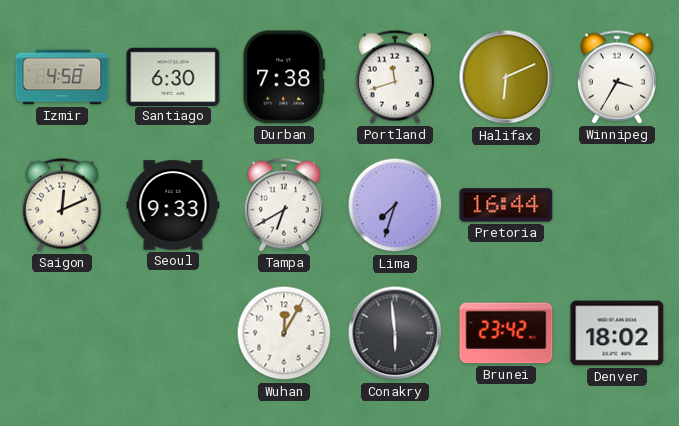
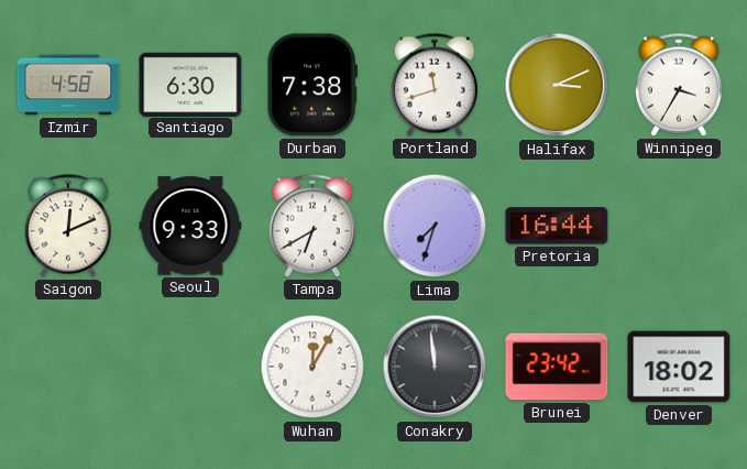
Halifax: 6:11 -> 3:11
Conakry: 5:59 -> 11:59
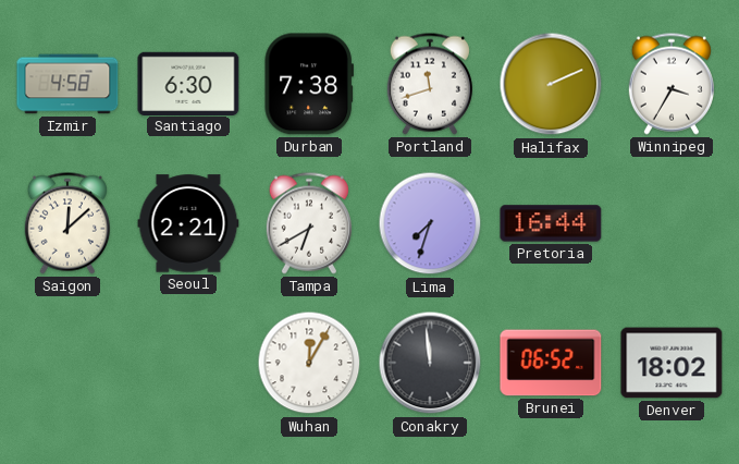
Halifax: 3:11 -> 2:11
Saigon: 12:11 -> 12:08
Seoul: 9:33 -> 2:21
Brunei: 23:42 -> 06:52
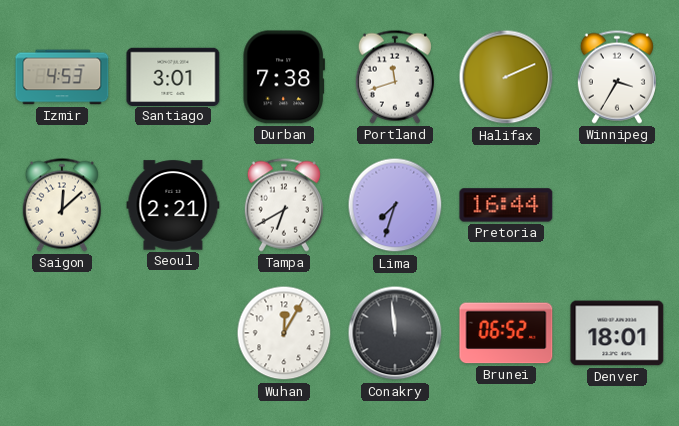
Izmir: 4:58 -> 4:53
Santiago: 6:30 -> 3:01
Denver: 18:02 -> 18:01
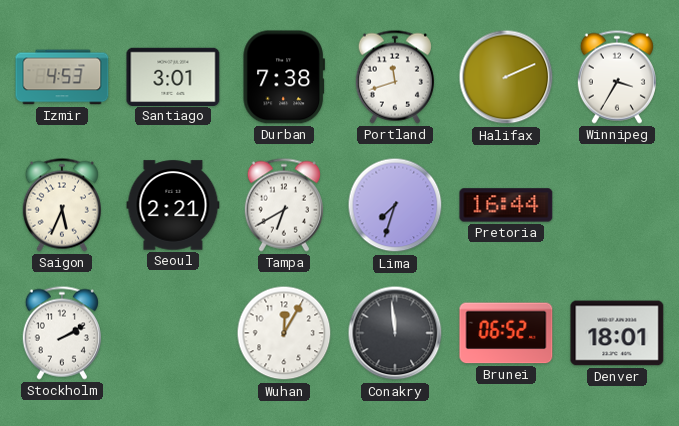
Saigon: 12:08 -> 5:34
Stockholm: none -> 2:10
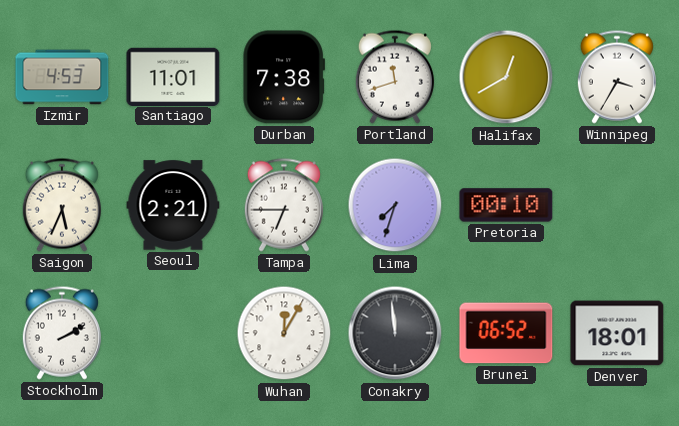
Santiago: 3:01 -> 11:01
Halifax: 2:11 -> 12:40
Tampa: 6:40 -> 6:45
Pretoria: 16:44 -> 00:10
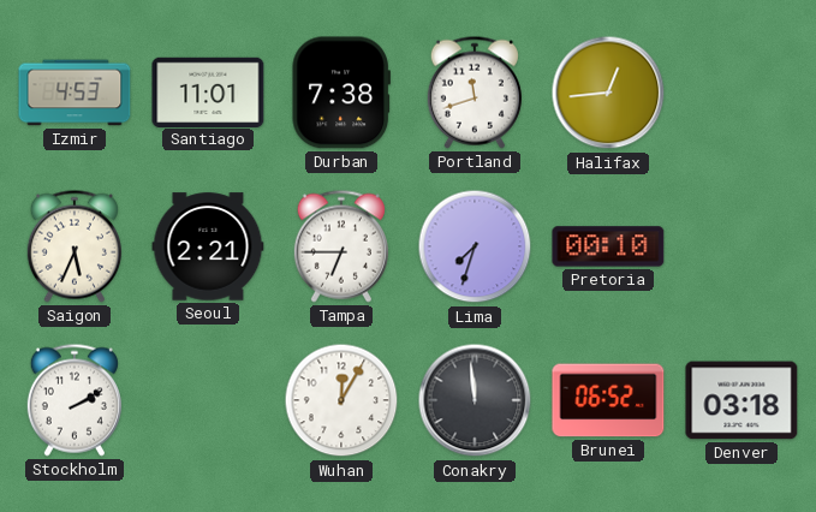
Halifax: 12:40 -> 12:44
Winnipeg: 3:35 -> none
Denver: 18:01 -> 03:18
